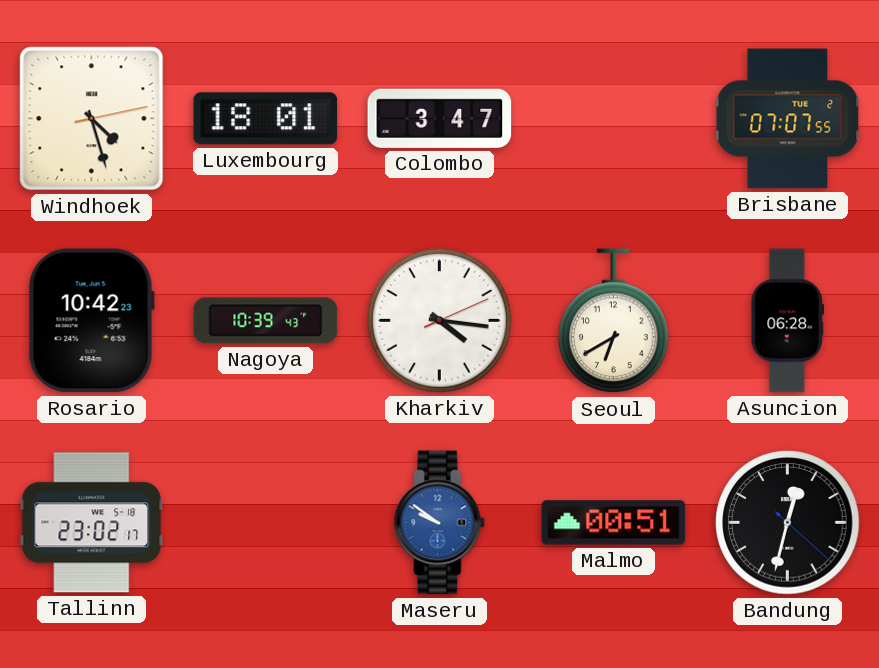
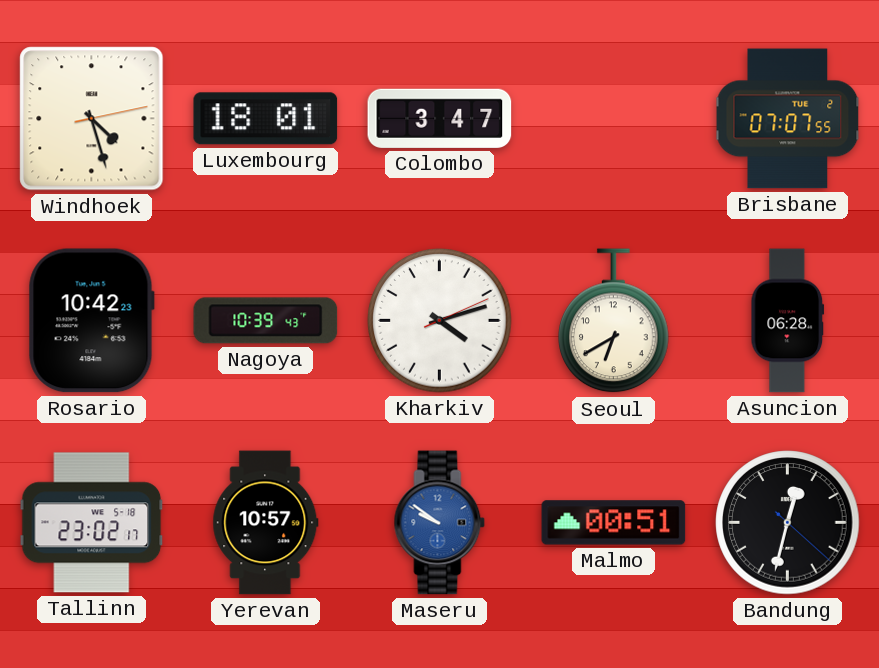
Kharkiv: 4:16 -> 4:12
Yerevan: none -> 10:57
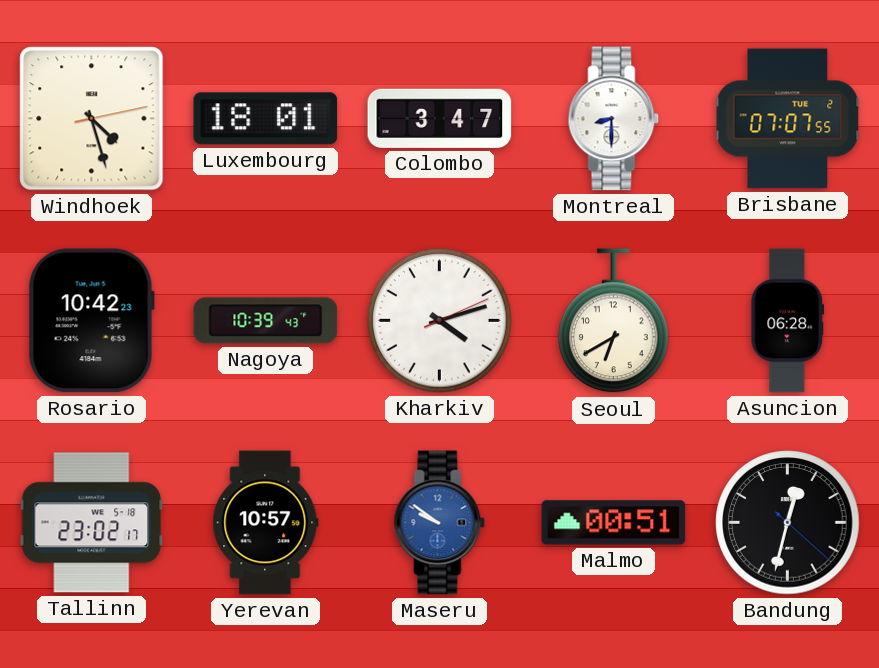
Montreal: none -> 8:30
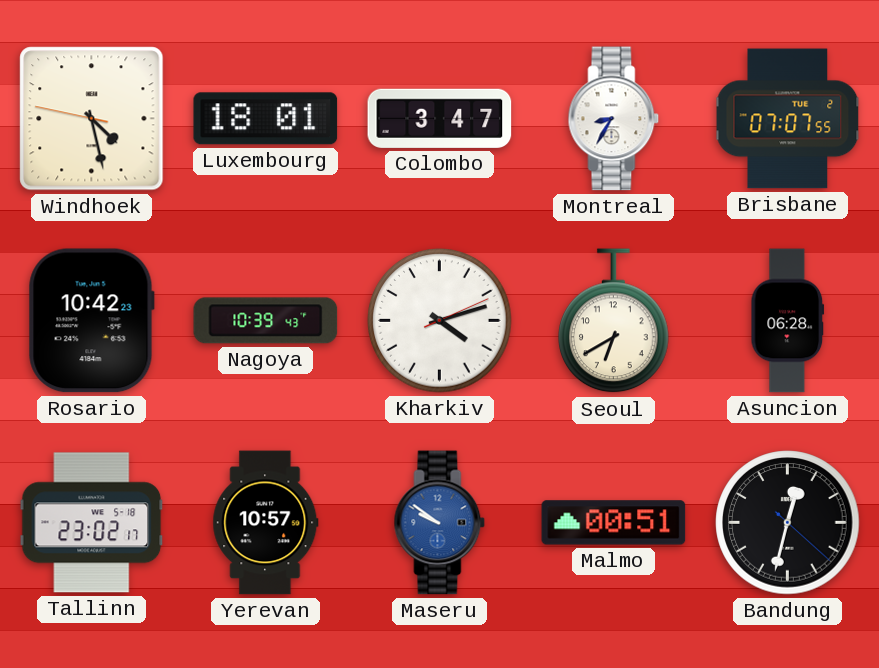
Windhoek: 4:27:13 -> 4:27:47
Montreal: 8:30 -> 8:35
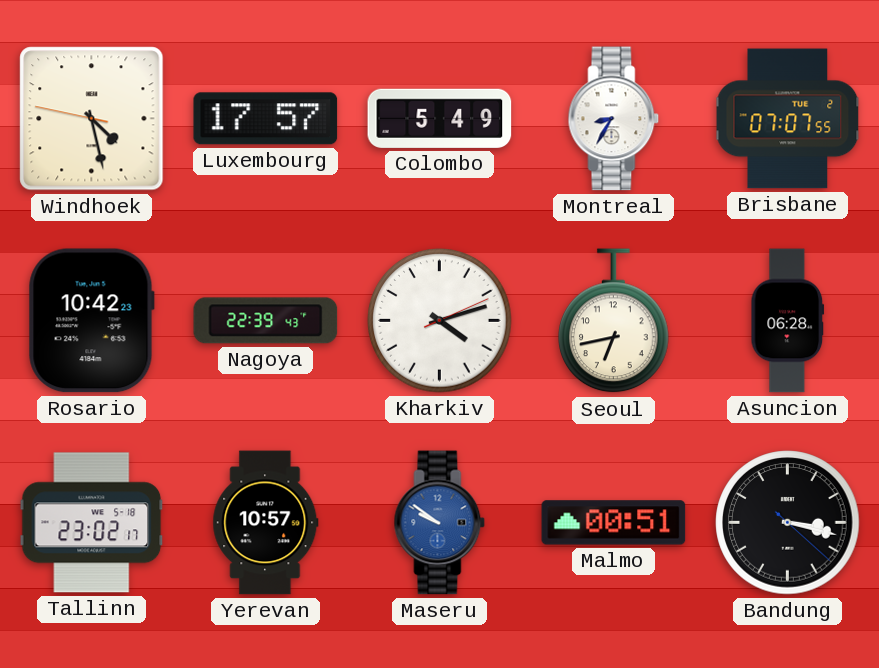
Luxembourg: 18:01 -> 17:57
Colombo: 3:47 -> 5:49
Nagoya: 10:39 -> 22:39
Seoul: 6:40 -> 6:43
Bandung: 12:32 -> 3:17
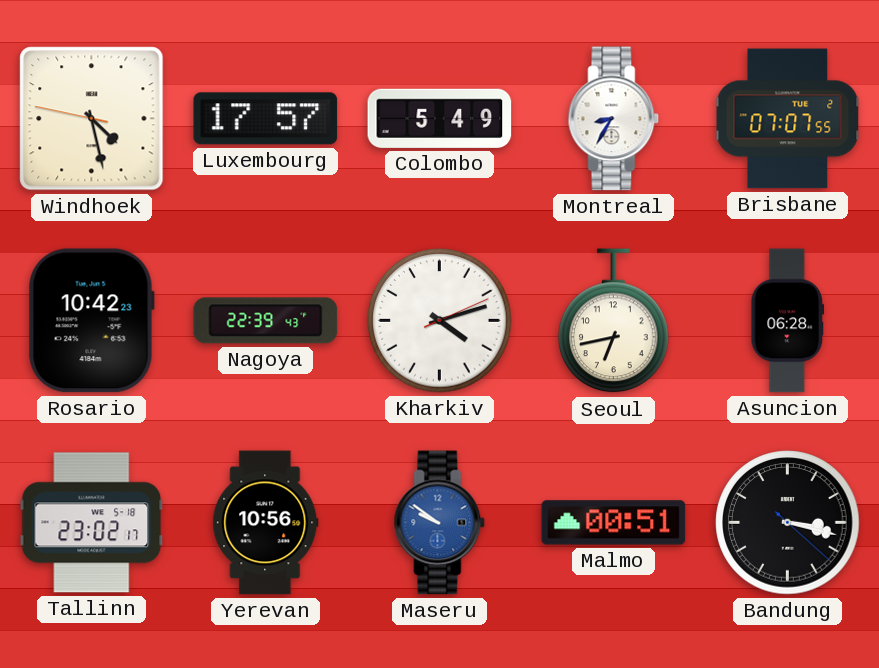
Yerevan: 10:57 -> 10:56
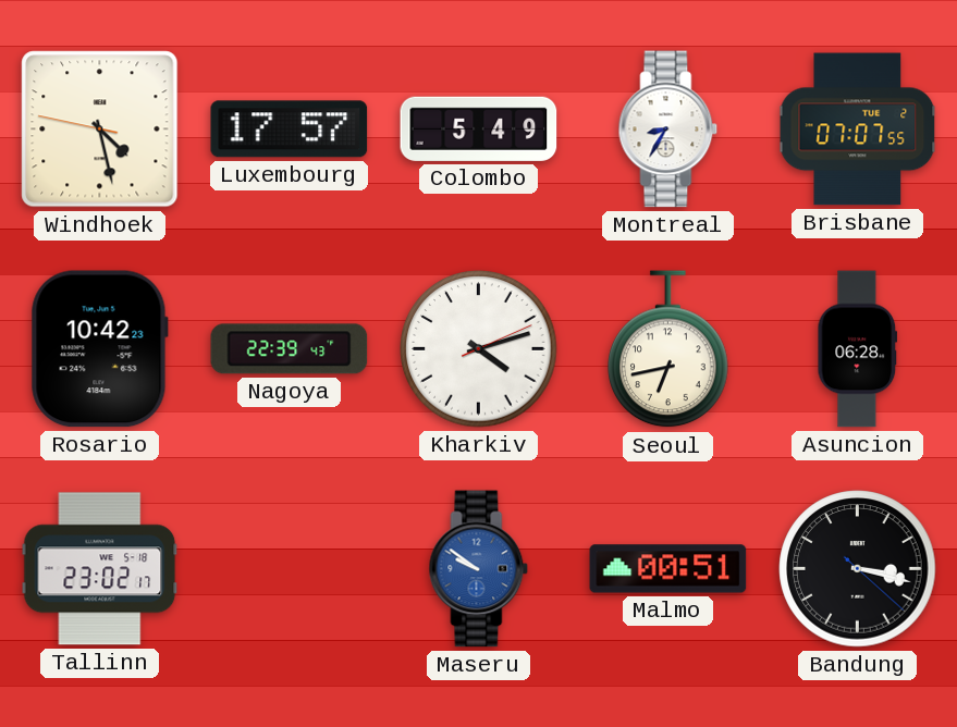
Yerevan: 10:56 -> none
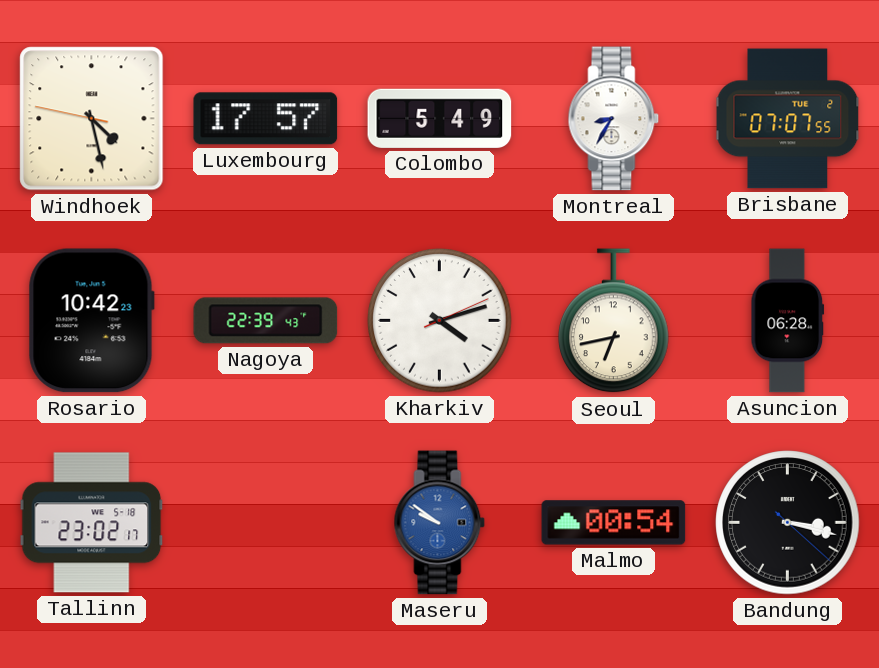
Malmo: 00:51 -> 00:54
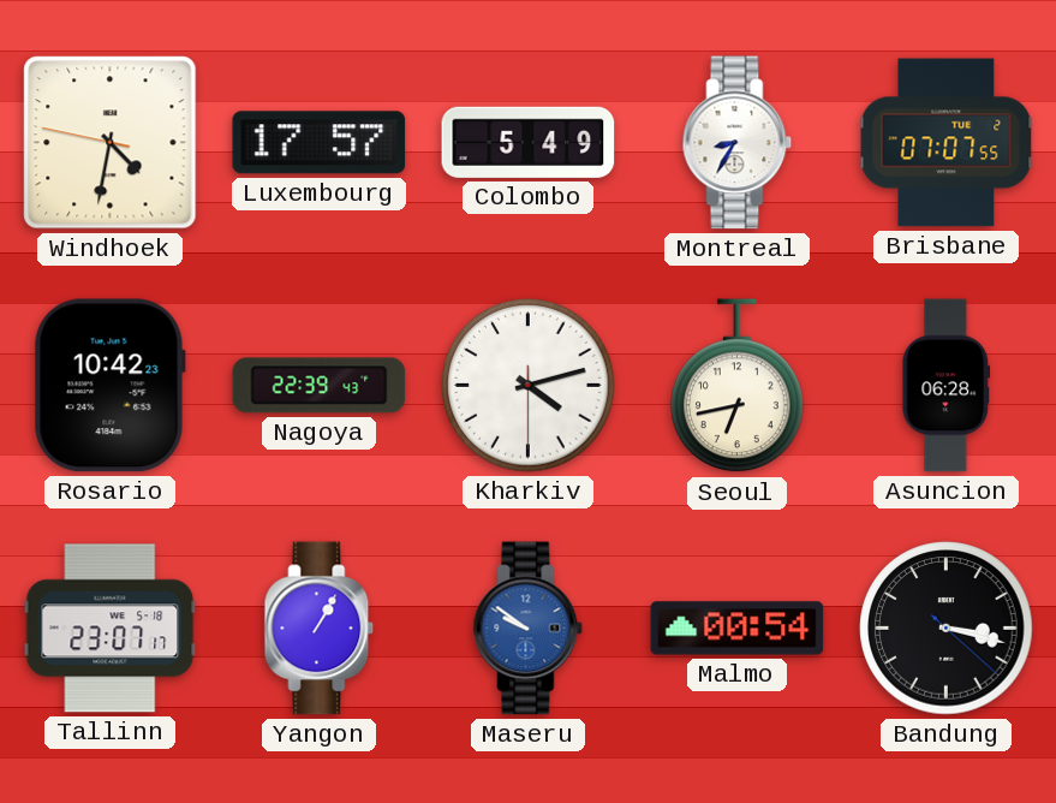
Windhoek: 4:27 -> 4:31
Kharkiv: 4:12:11 -> 4:12:30
Tallinn: 23:02 -> 23:07
Yangon: none -> 1:05
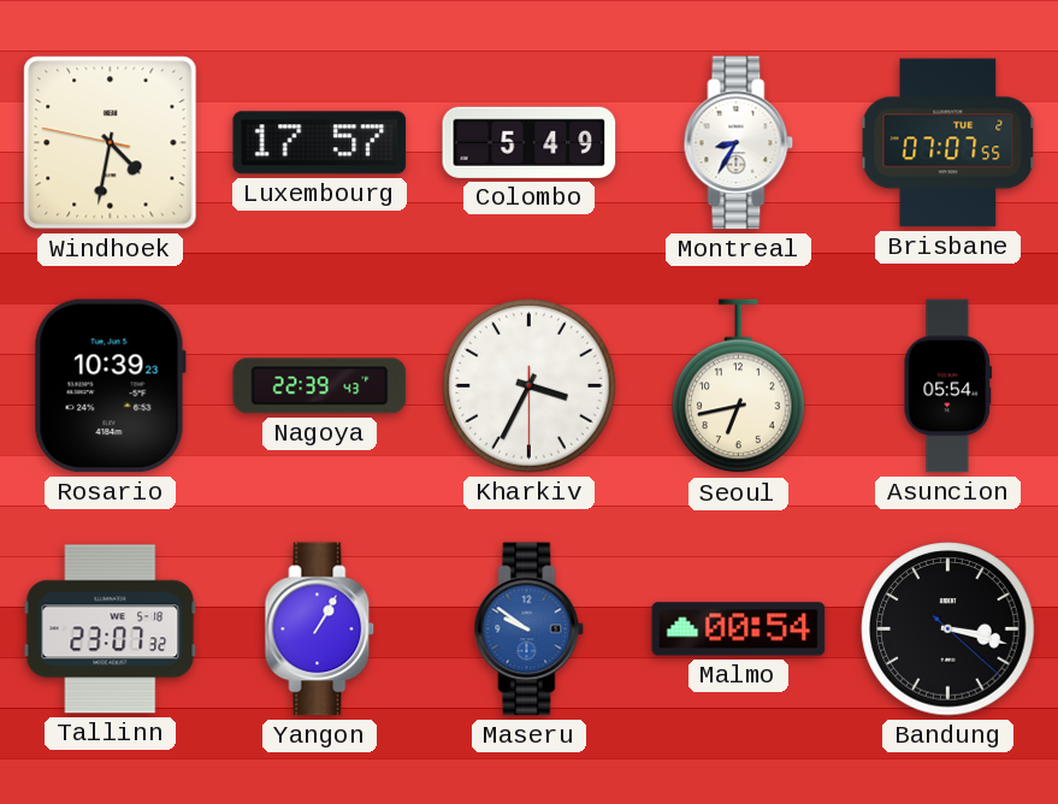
Rosario: 10:42 -> 10:39
Kharkiv: 4:12 -> 3:34
Asuncion: 06:28 -> 05:54
Tallinn: 23:07:17 -> 23:07:32
